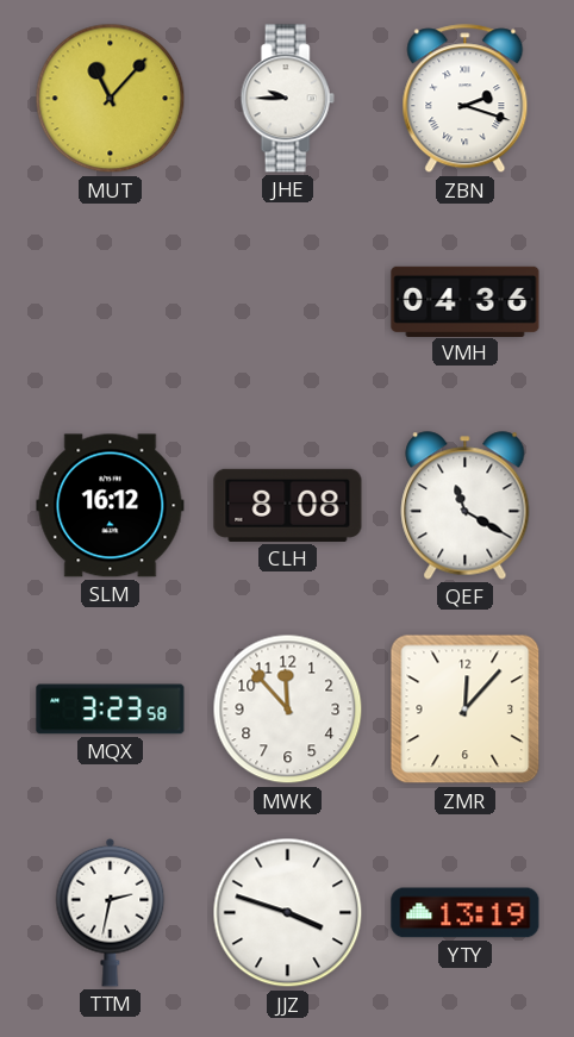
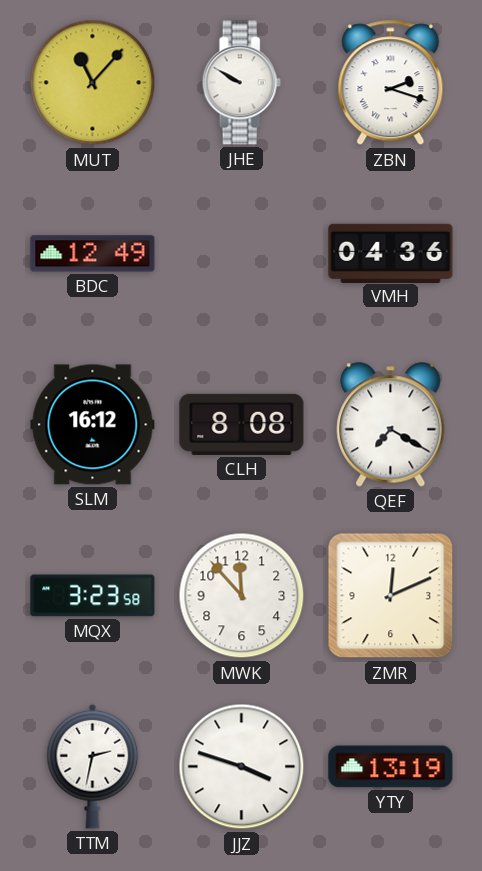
JHE: 9:45 -> 9:50
BDC: none -> 12:49
QEF: 11:20 -> 7:20
ZMR: 12:07 -> 12:11
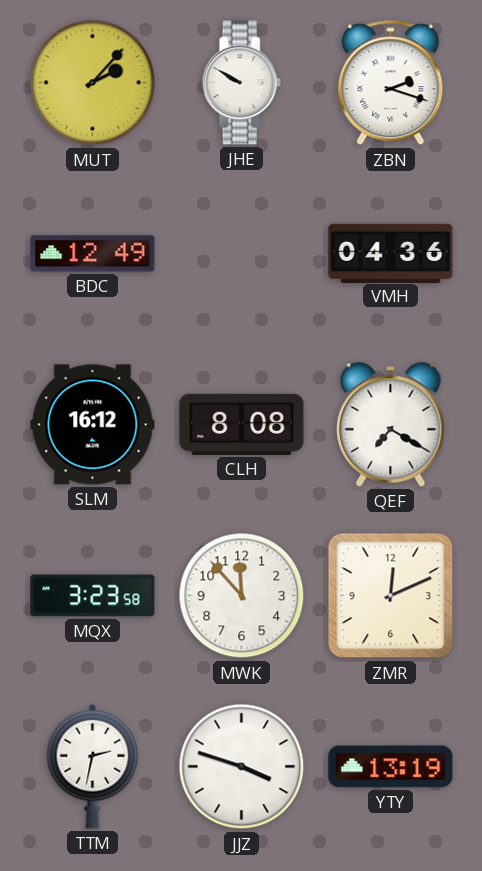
MUT: 11:07 -> 2:07
